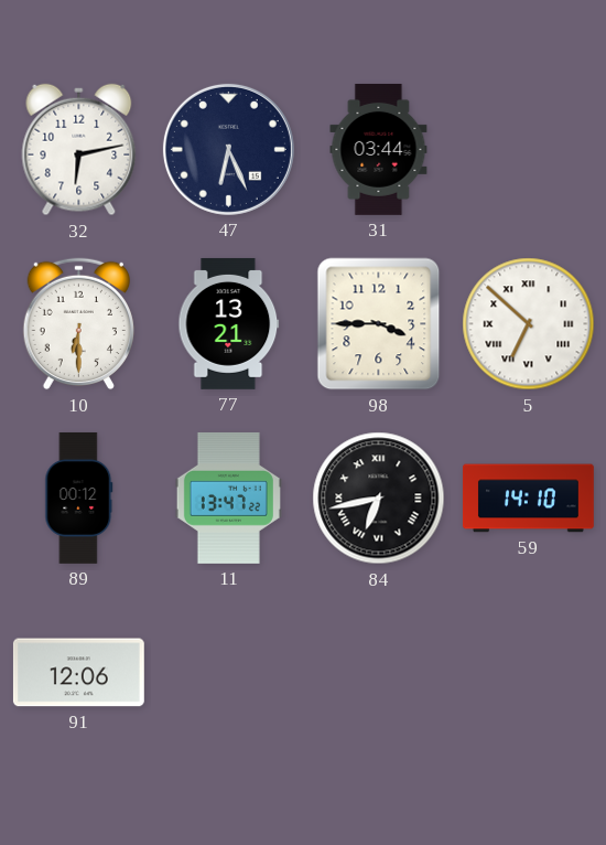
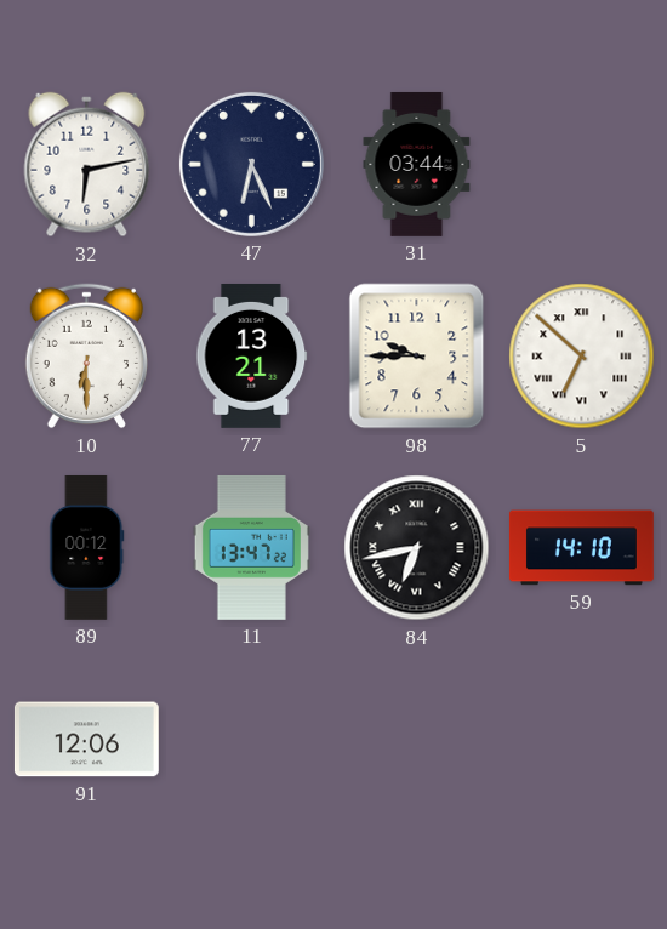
98: 3:45 -> 9:45
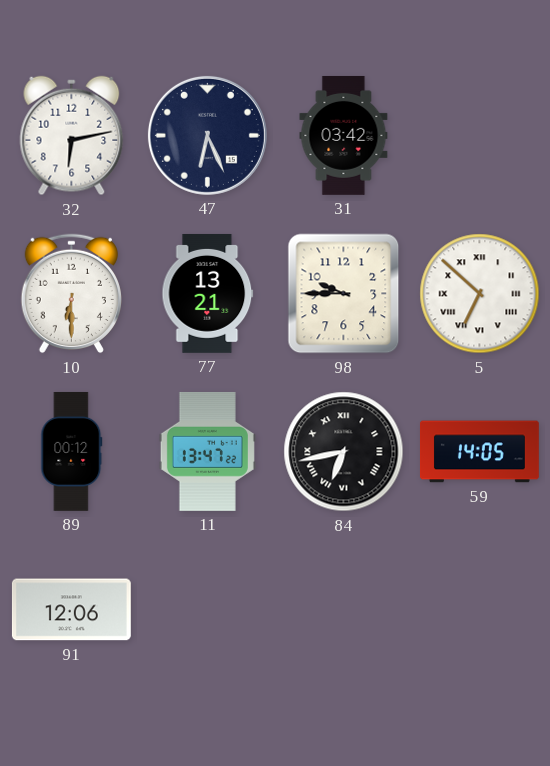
31: 03:44 -> 03:42
59: 14:10 -> 14:05
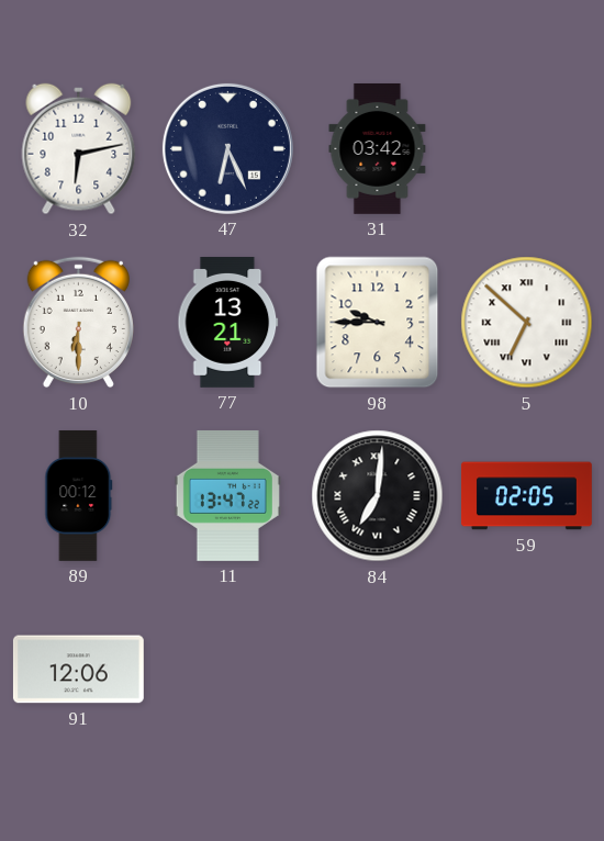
84: 6:43 -> 7:01
59: 14:05 -> 02:05
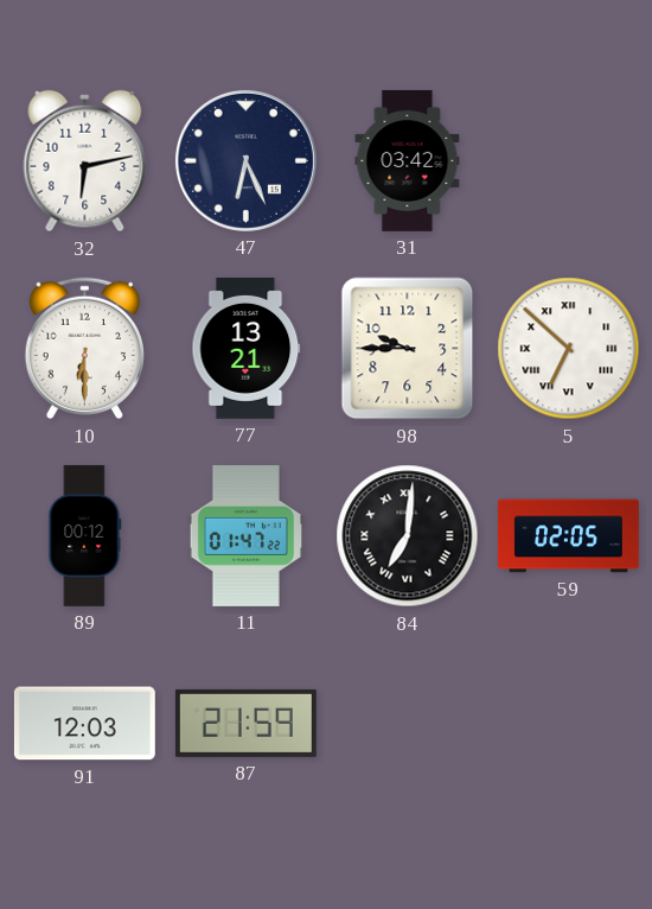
11: 13:47 -> 01:47
91: 12:06 -> 12:03
87: none -> 21:59
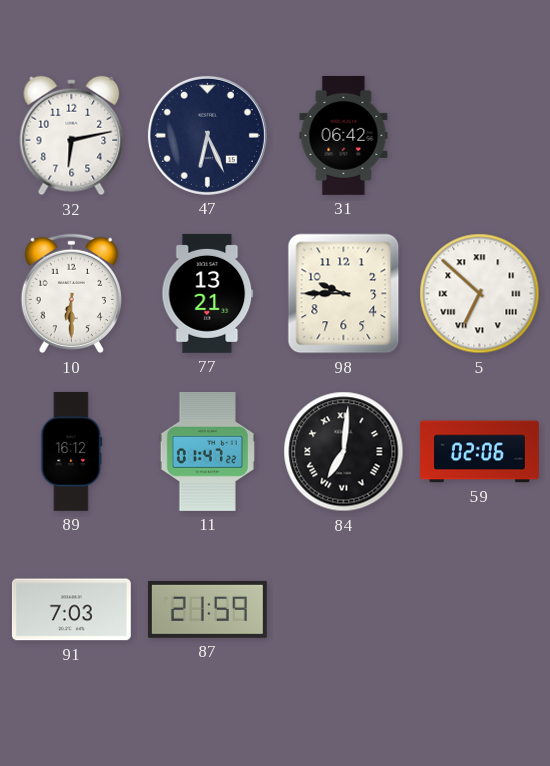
31: 03:42 -> 06:42
89: 00:12 -> 16:12
59: 02:05 -> 02:06
91: 12:03 -> 7:03
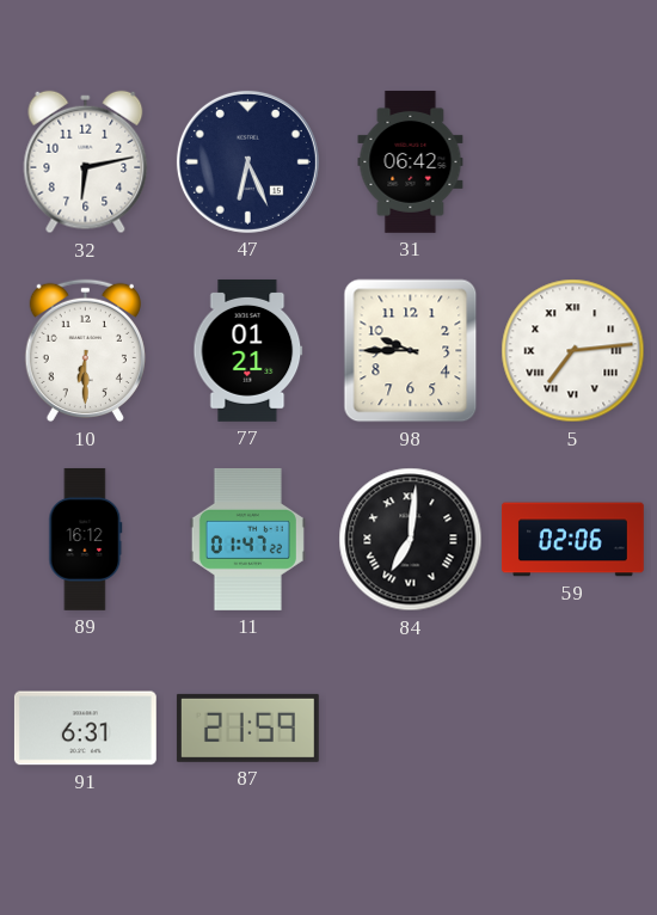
77: 13:21 -> 01:21
5: 6:52 -> 7:14
91: 7:03 -> 6:31
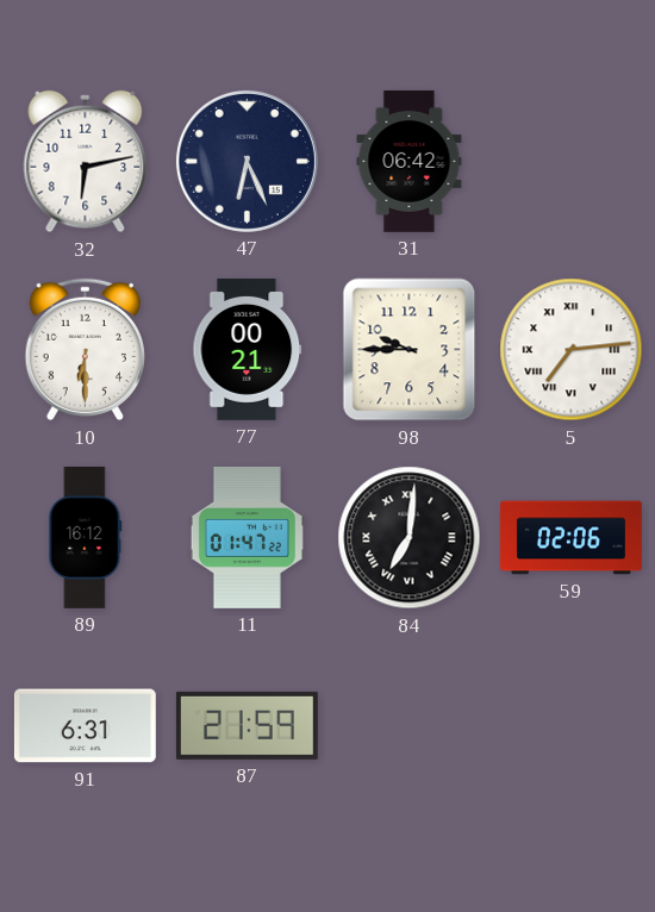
77: 01:21 -> 00:21
